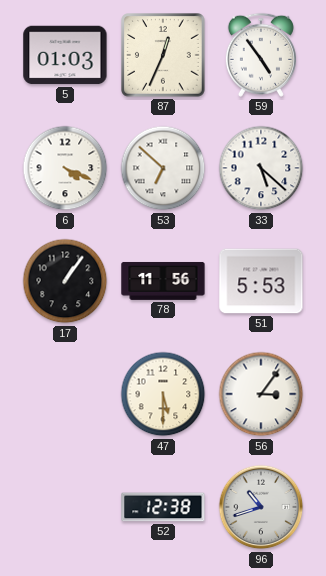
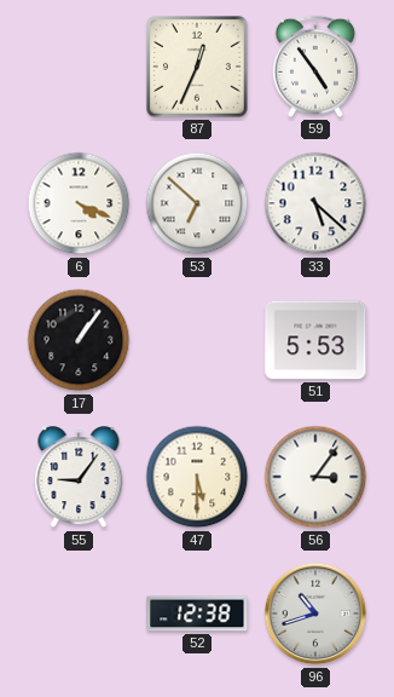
5: 01:03 -> none
78: 11:56 -> none
55: none -> 9:06
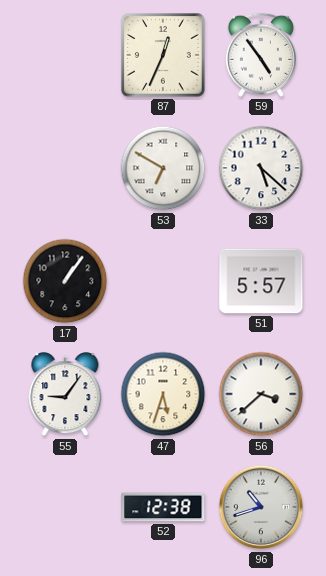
6: 4:19 -> none
53: 6:52 -> 6:50
51: 5:53 -> 5:57
47: 5:30 -> 5:33
56: 3:06 -> 3:38
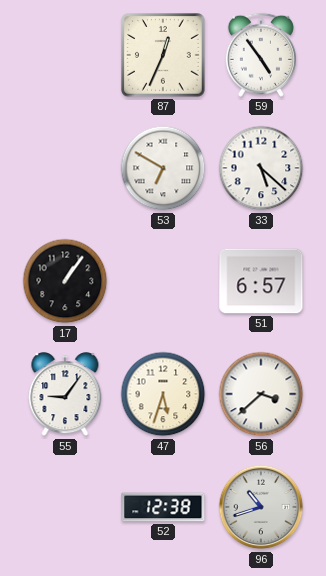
51: 5:57 -> 6:57
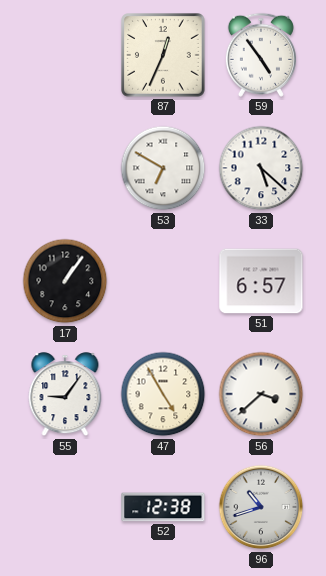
47: 5:33 -> 4:55
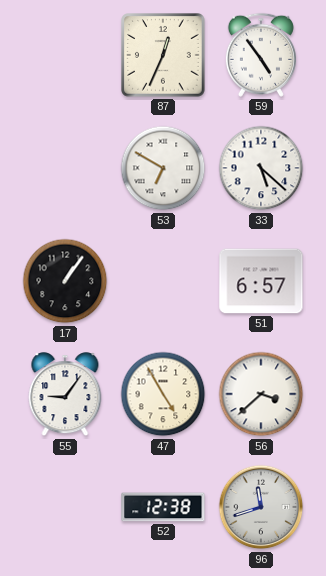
96: 10:42 -> 11:42
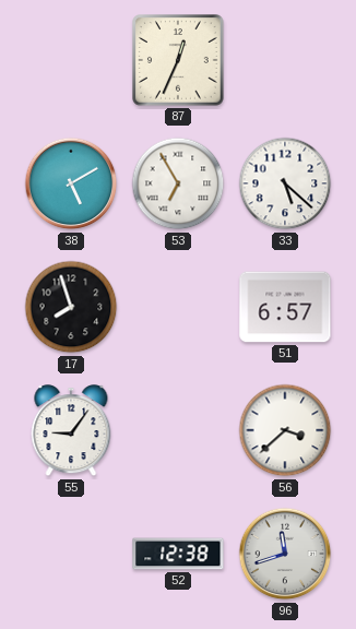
59: 4:54 -> none
38: none -> 5:10
53: 6:50 -> 6:55
17: 1:06 -> 7:57
47: 4:55 -> none
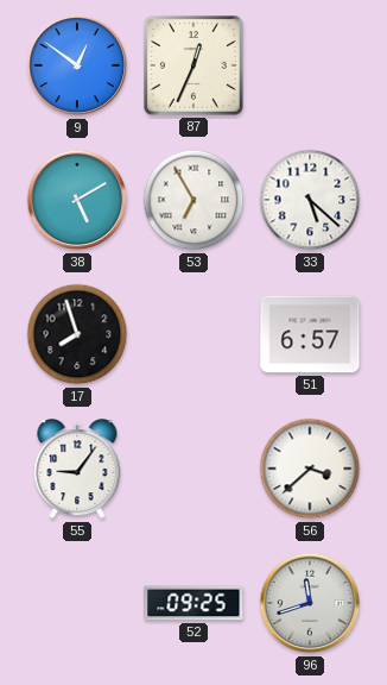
9: none -> 12:51
52: 12:38 -> 09:25
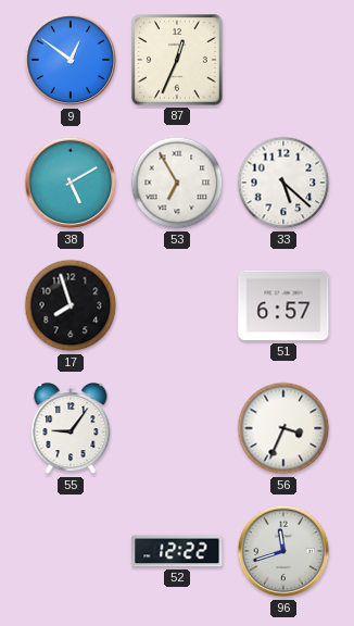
56: 3:38 -> 3:34
52: 09:25 -> 12:22
